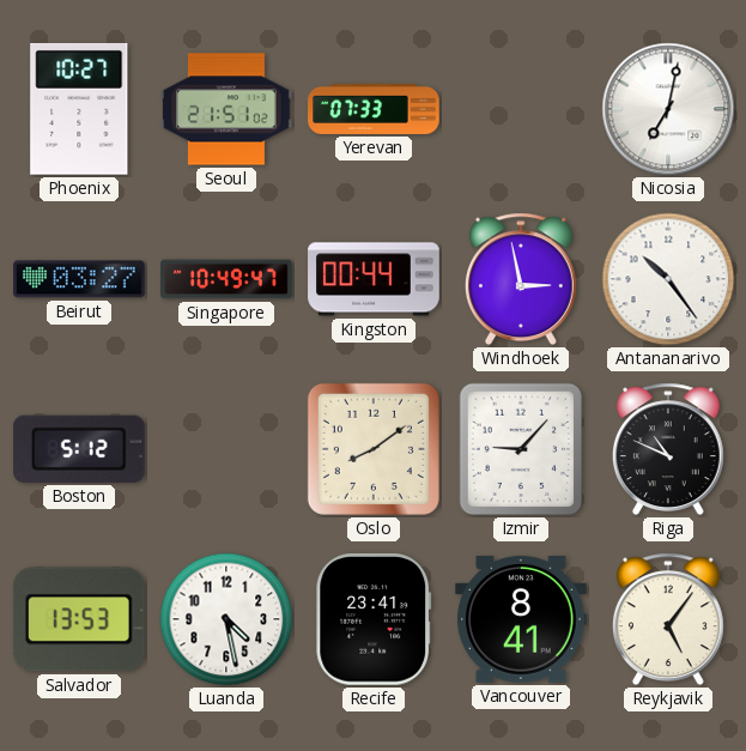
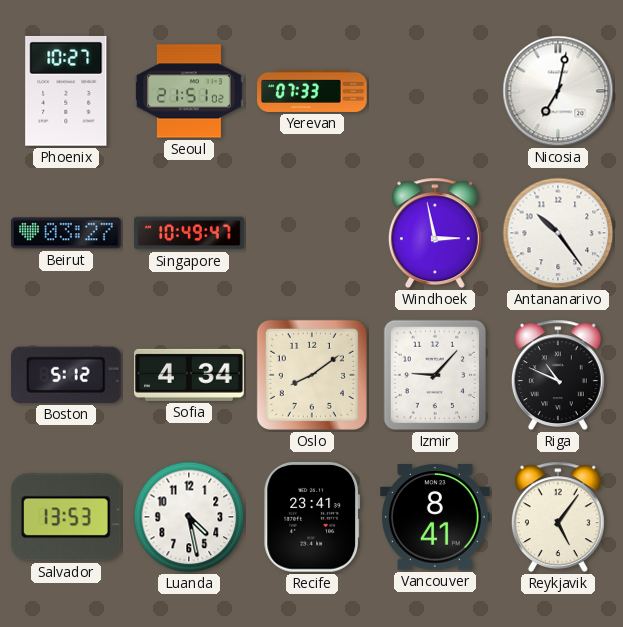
Kingston: 00:44 -> none
Sofia: none -> 4:34
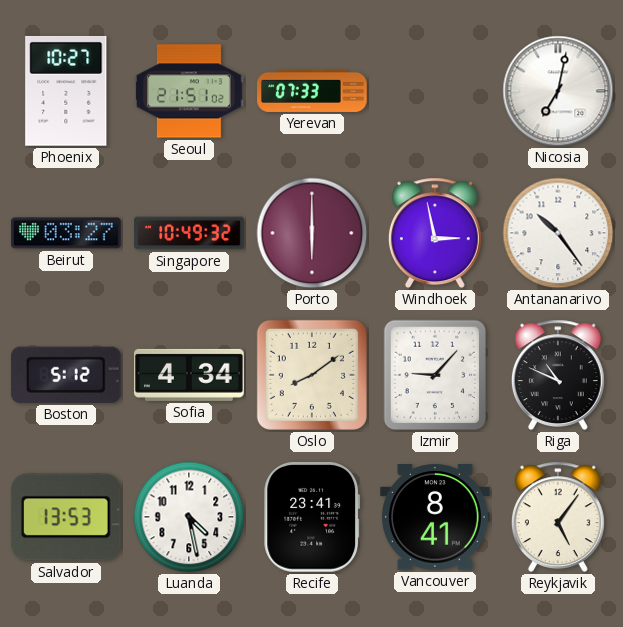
Singapore: 10:49:47 -> 10:49:32
Porto: none -> 6:00
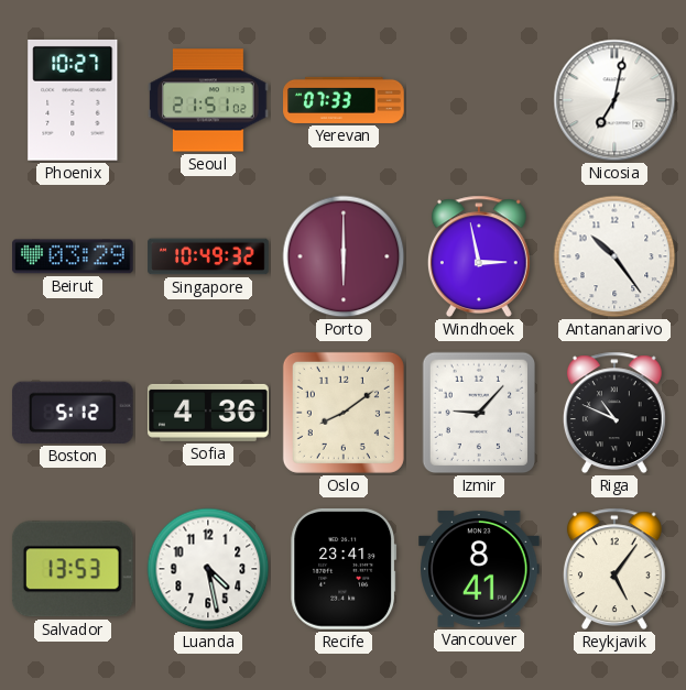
Beirut: 03:27 -> 03:29
Sofia: 4:34 -> 4:36
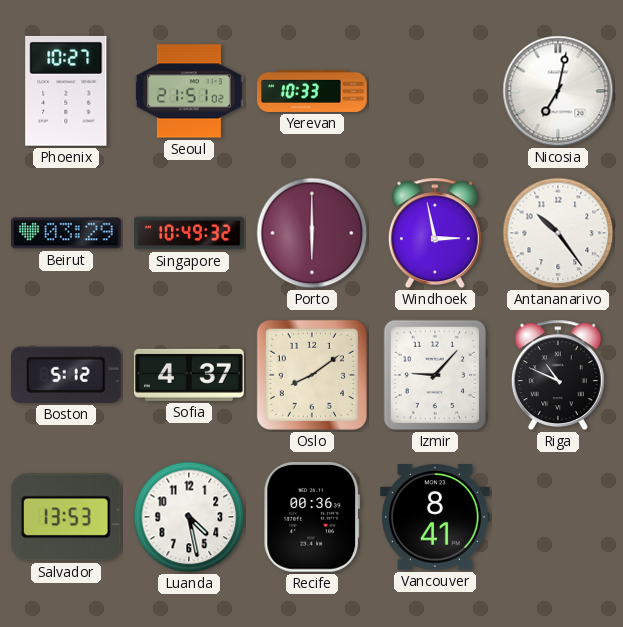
Yerevan: 07:33 -> 10:33
Sofia: 4:36 -> 4:37
Recife: 23:41 -> 00:36
Reykjavik: 5:06 -> none
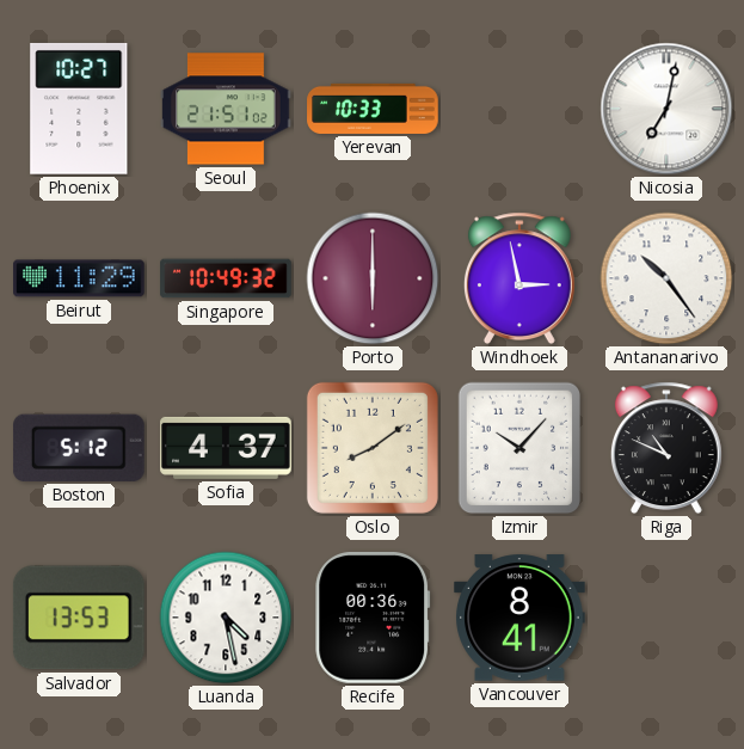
Beirut: 03:29 -> 11:29
Izmir: 9:07 -> 10:07
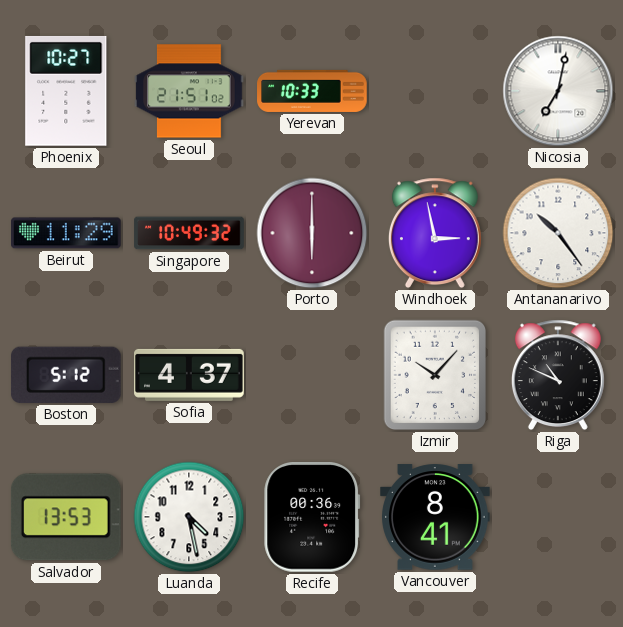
Oslo: 8:09 -> none
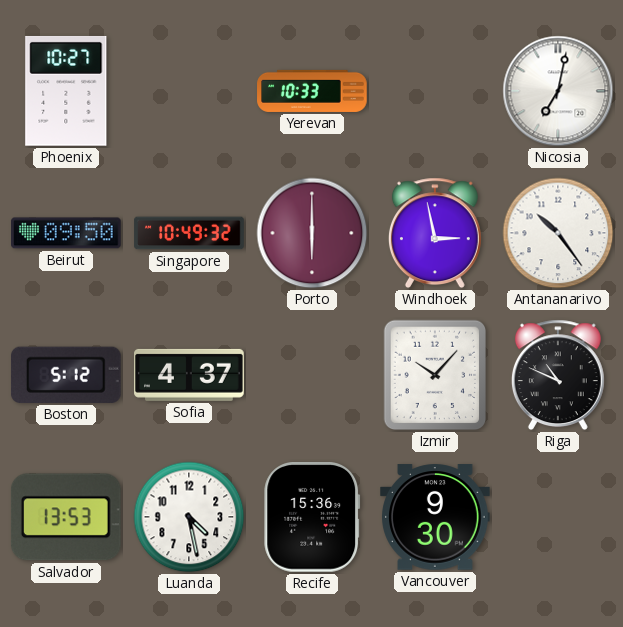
Seoul: 21:51 -> none
Beirut: 11:29 -> 09:50
Recife: 00:36 -> 15:36
Vancouver: 8:41 -> 9:30
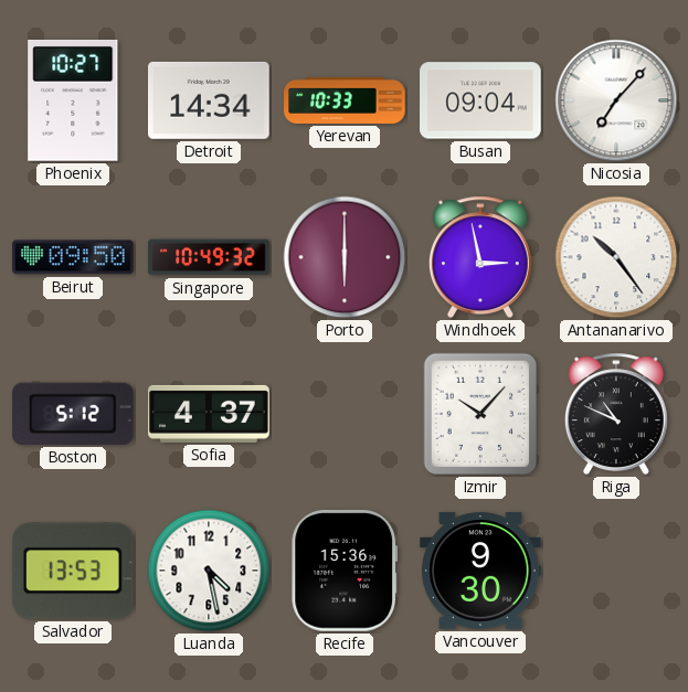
Detroit: none -> 14:34
Busan: none -> 09:04
Nicosia: 7:02 -> 7:07
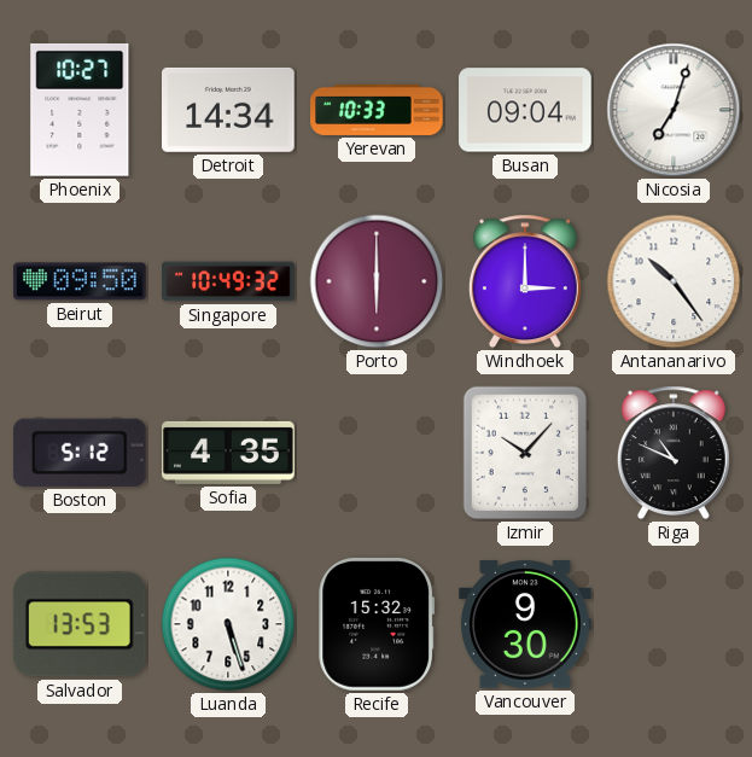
Nicosia: 7:07 -> 7:03
Windhoek: 2:58 -> 3:00
Sofia: 4:37 -> 4:35
Luanda: 4:28 -> 5:27
Recife: 15:36 -> 15:32
